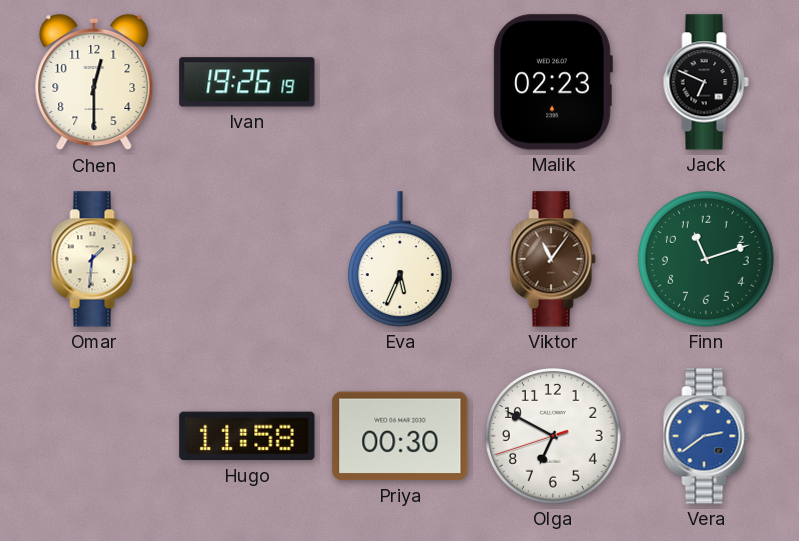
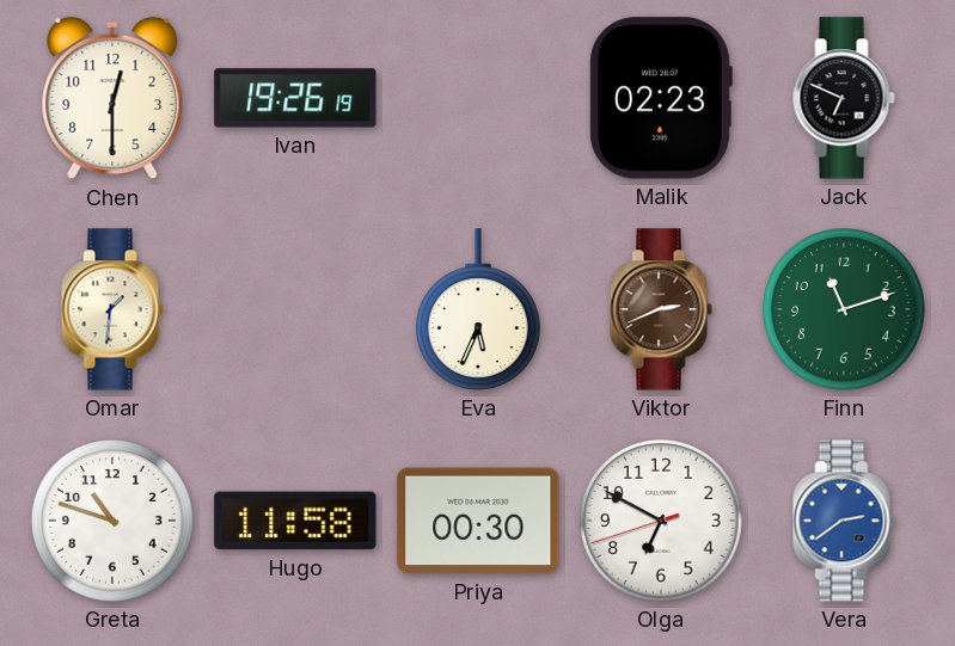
Viktor: 11:06 -> 2:41
Greta: none -> 10:48
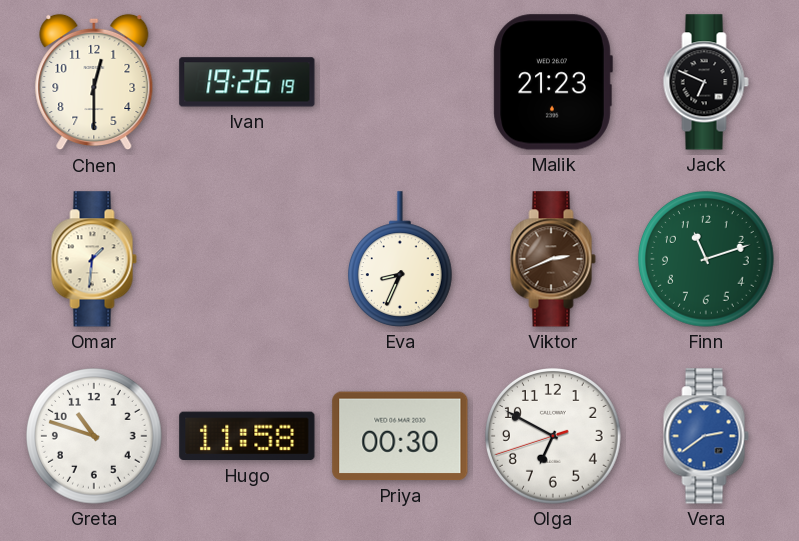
Malik: 02:23 -> 21:23
Eva: 5:34 -> 8:34
